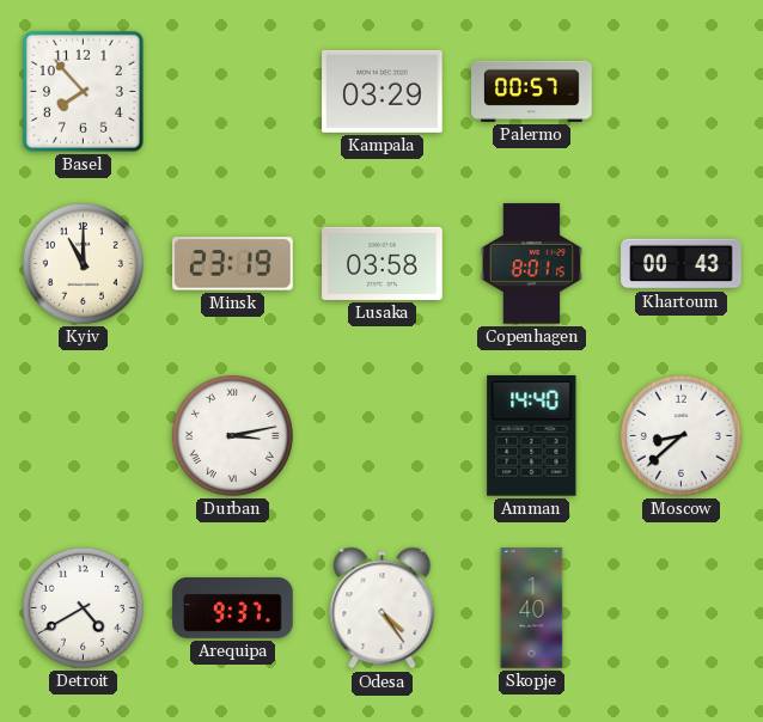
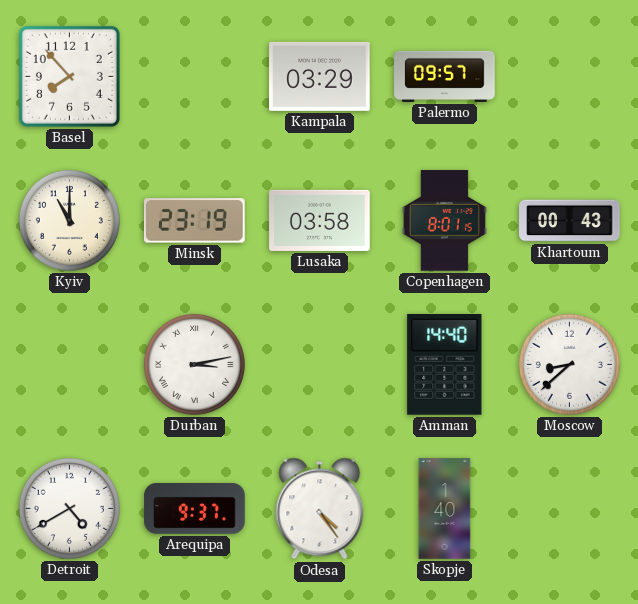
Palermo: 00:57 -> 09:57
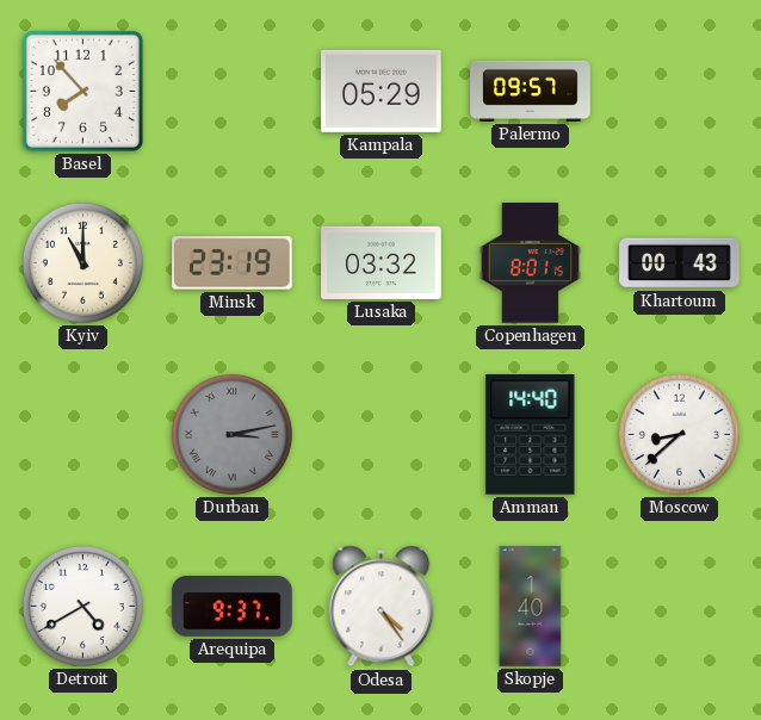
Kampala: 03:29 -> 05:29
Lusaka: 03:58 -> 03:32
Durban dial: white -> grey
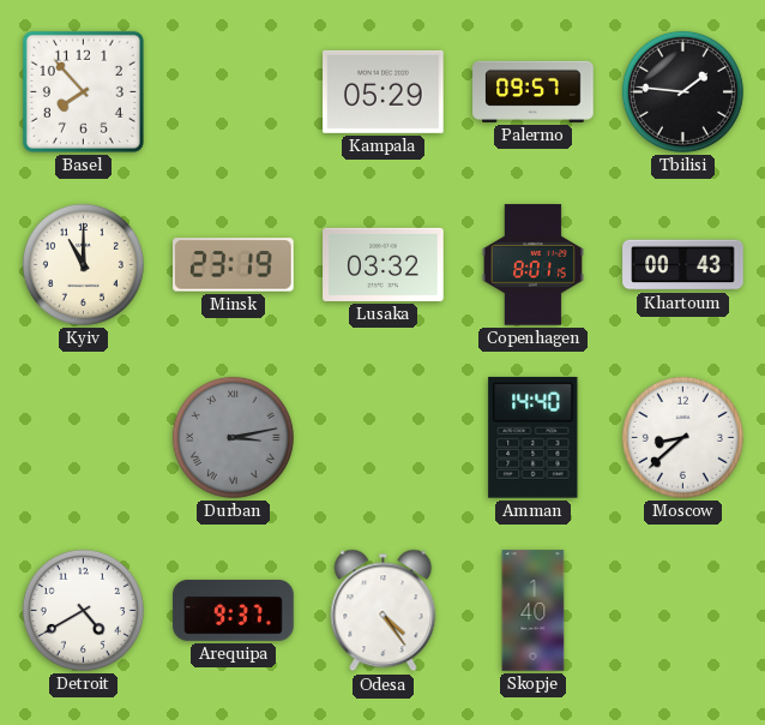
Tbilisi: none -> 1:46
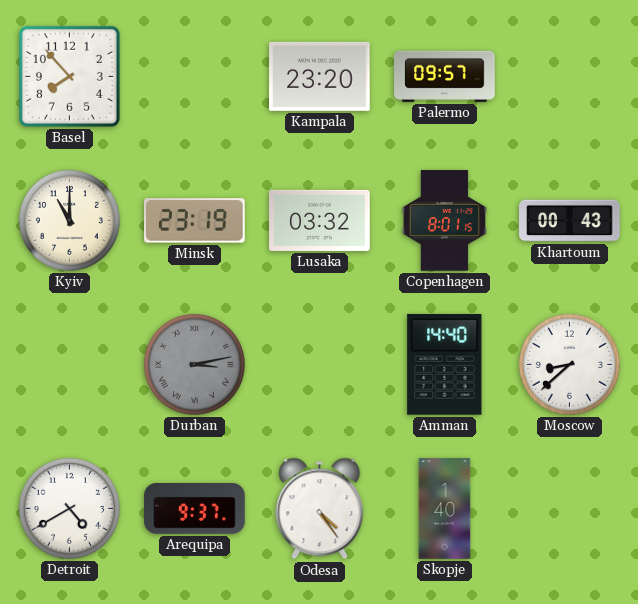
Kampala: 05:29 -> 23:20
Tbilisi: 1:46 -> none
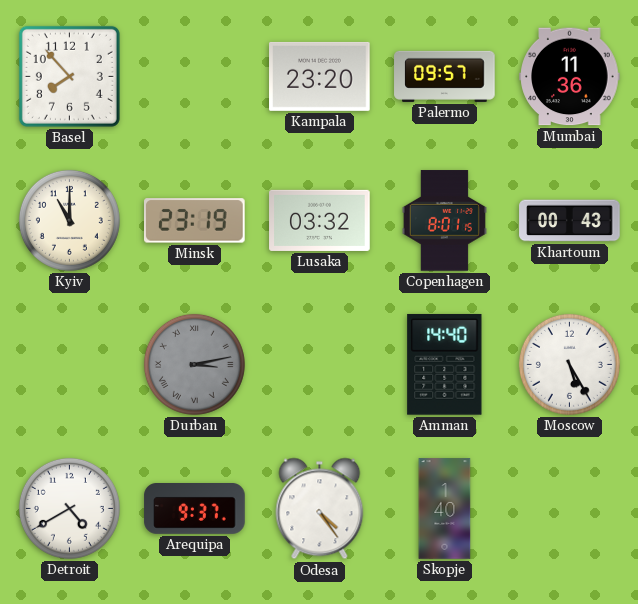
Mumbai: none -> 11:36
Moscow: 8:38 -> 5:25
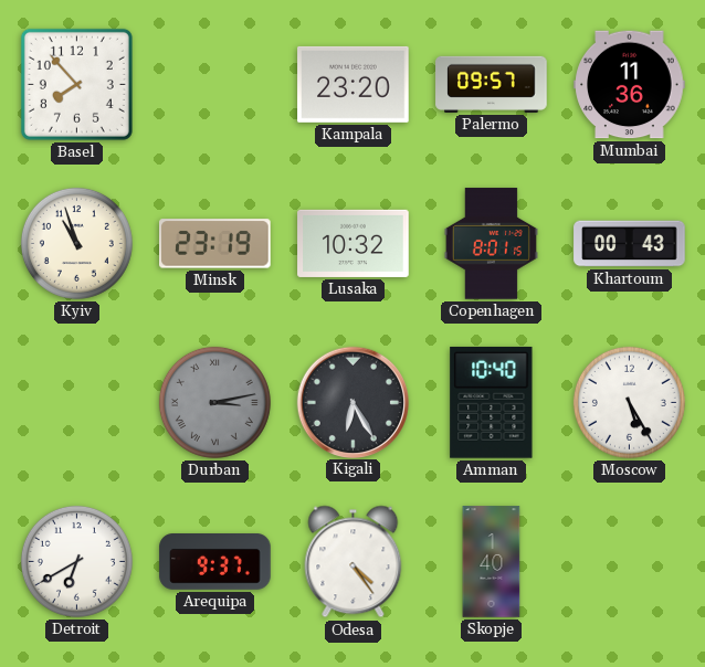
Kyiv: 11:00 -> 10:57
Lusaka: 03:32 -> 10:32
Kigali: none -> 6:25
Amman: 14:40 -> 10:40
Detroit: 4:40 -> 6:40
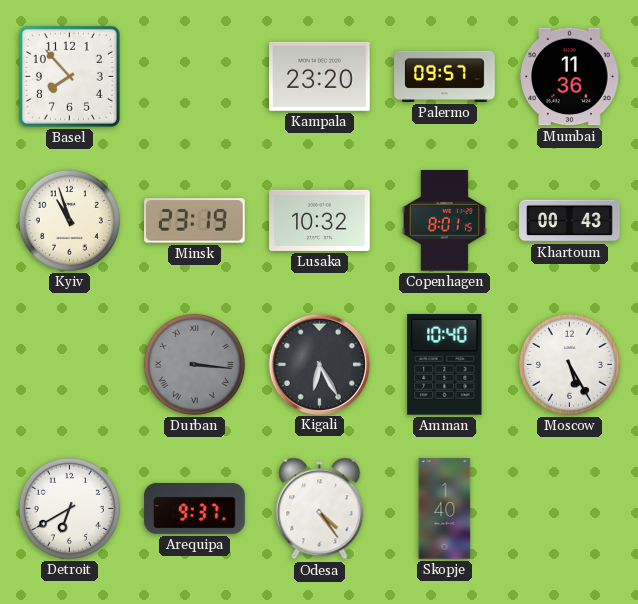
Durban: 3:13 -> 3:16
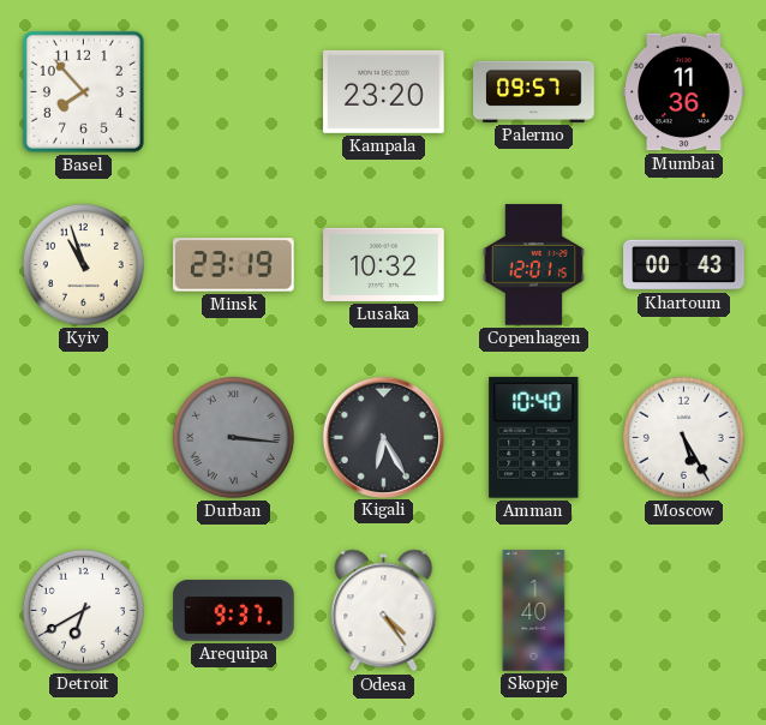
Copenhagen: 8:01 -> 12:01
